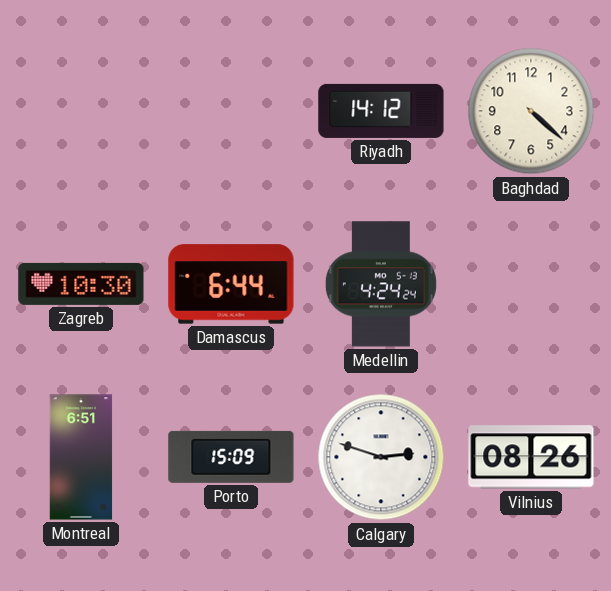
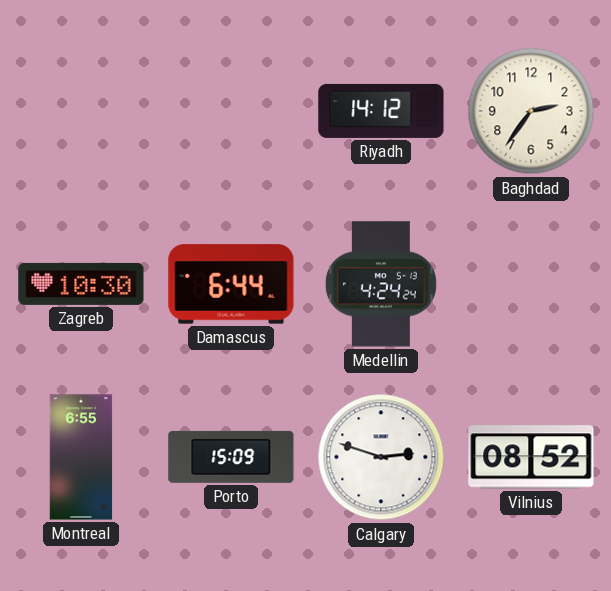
Baghdad: 4:22 -> 2:36
Montreal: 6:51 -> 6:55
Vilnius: 08:26 -> 08:52
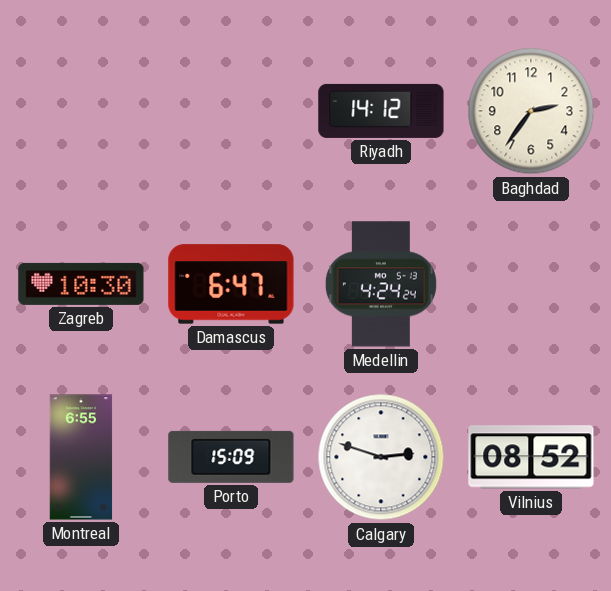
Damascus: 6:44 -> 6:47
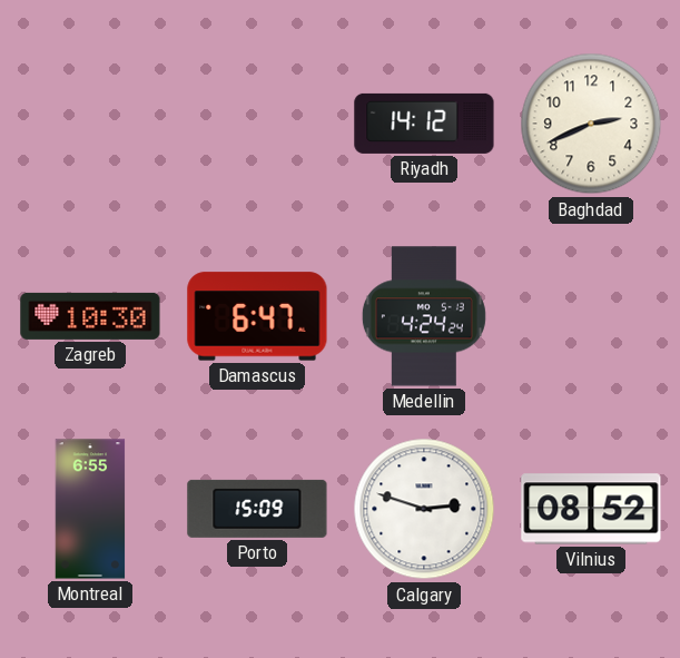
Baghdad: 2:36 -> 2:41
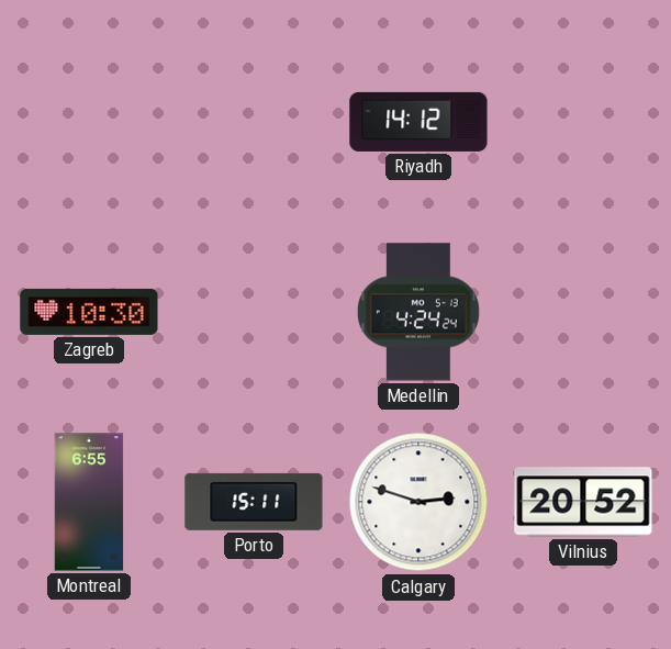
Baghdad: 2:41 -> none
Damascus: 6:47 -> none
Porto: 15:09 -> 15:11
Vilnius: 08:52 -> 20:52
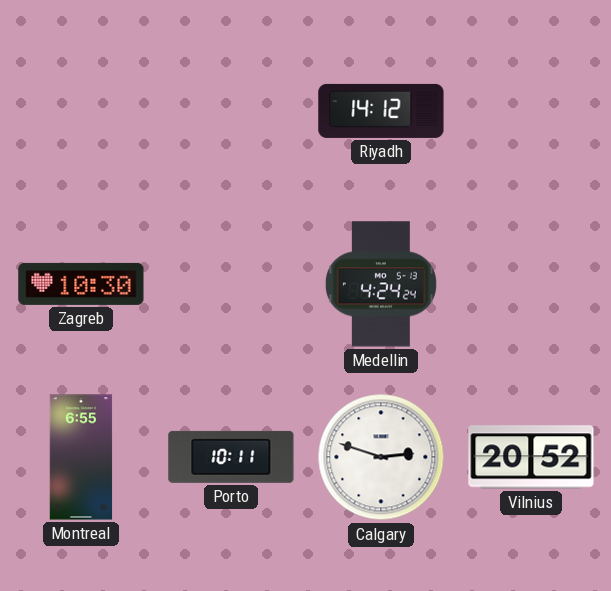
Porto: 15:11 -> 10:11
